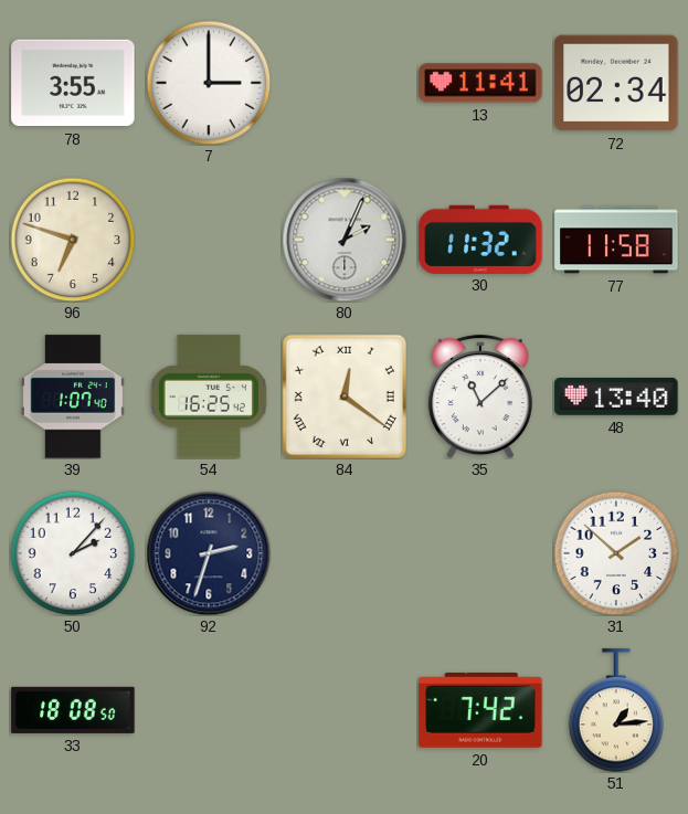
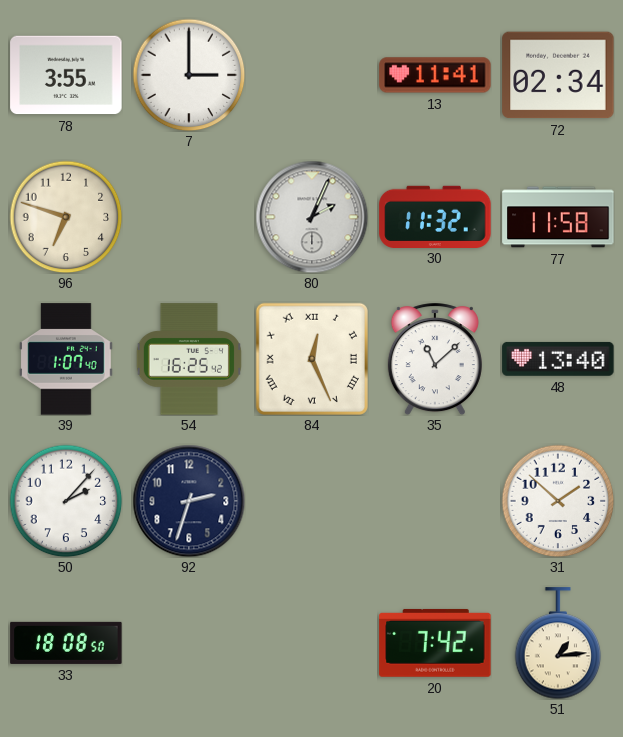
84: 12:21 -> 12:26
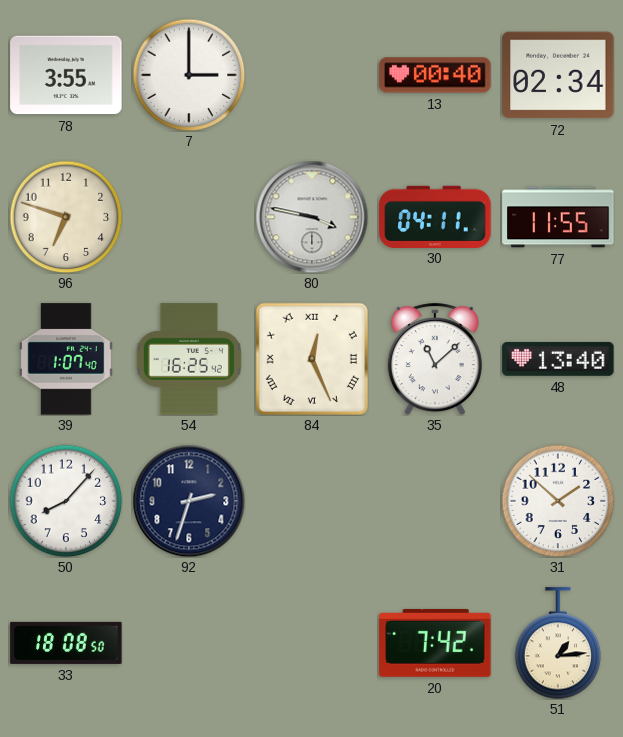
13: 11:41 -> 00:40
80: 2:04 -> 3:47
30: 11:32 -> 04:11
77: 11:58 -> 11:55
50: 2:07 -> 8:07
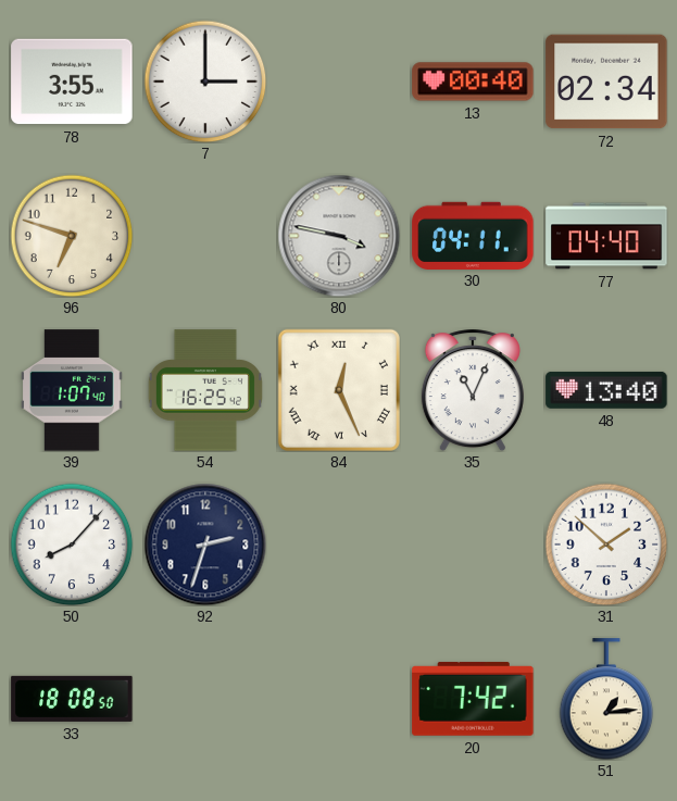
77: 11:55 -> 04:40
35: 11:08 -> 11:04
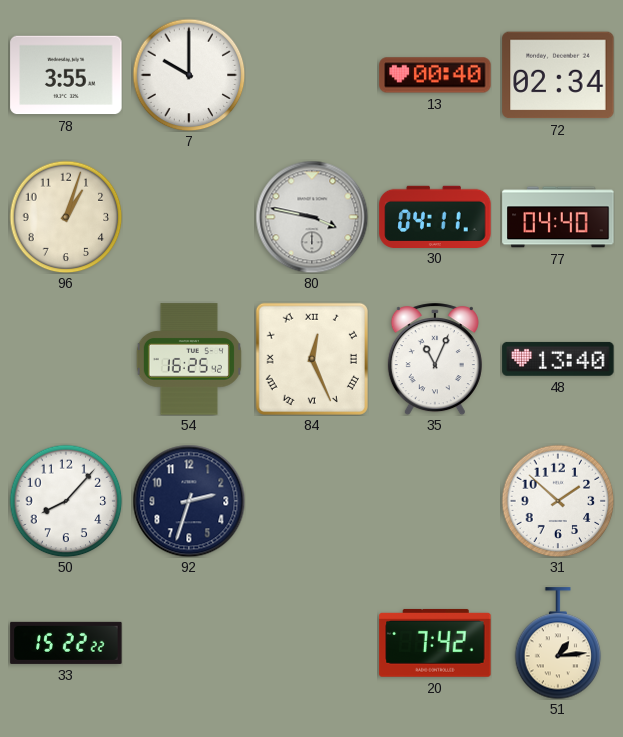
7: 3:00 -> 10:00
96: 6:48 -> 1:03
39: 1:07 -> none
33: 18:08 -> 15:22
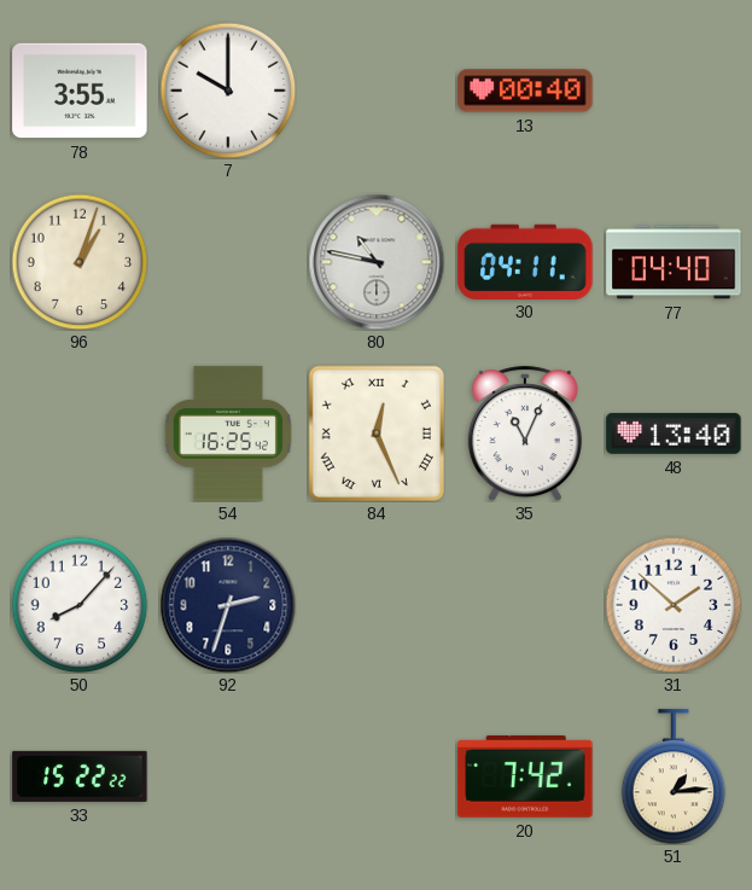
72: 02:34 -> none
80: 3:47 -> 10:47
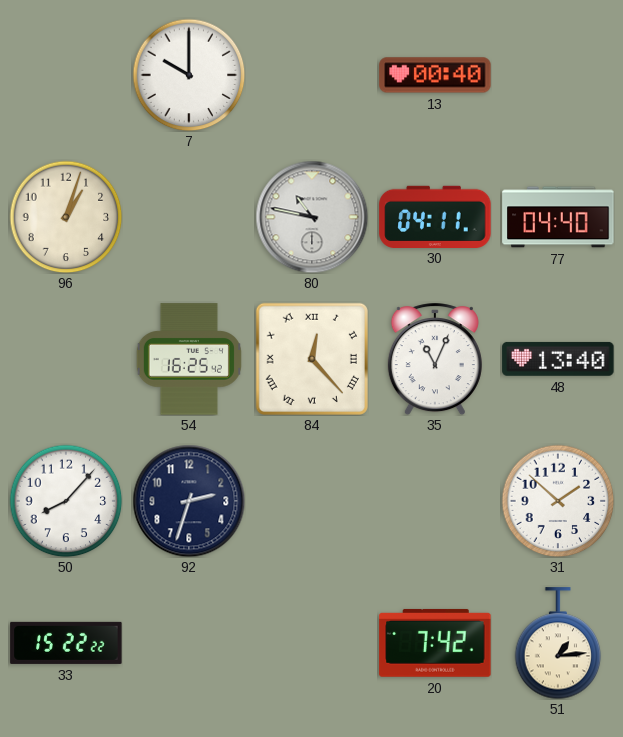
78: 3:55 -> none
84: 12:26 -> 12:23
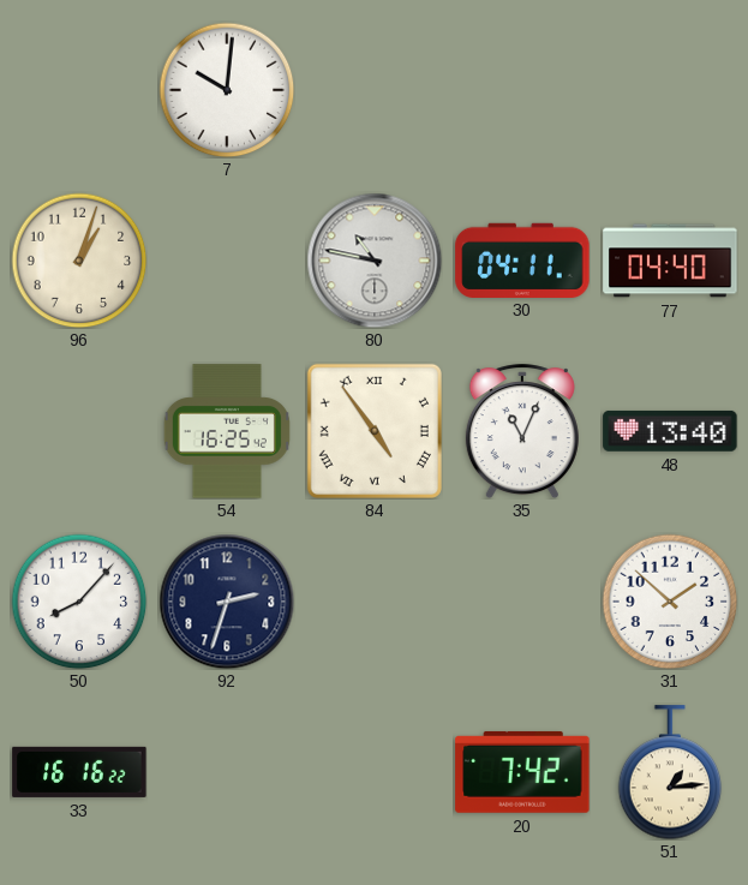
7: 10:00 -> 10:01
13: 00:40 -> none
84: 12:23 -> 4:54
33: 15:22 -> 16:16
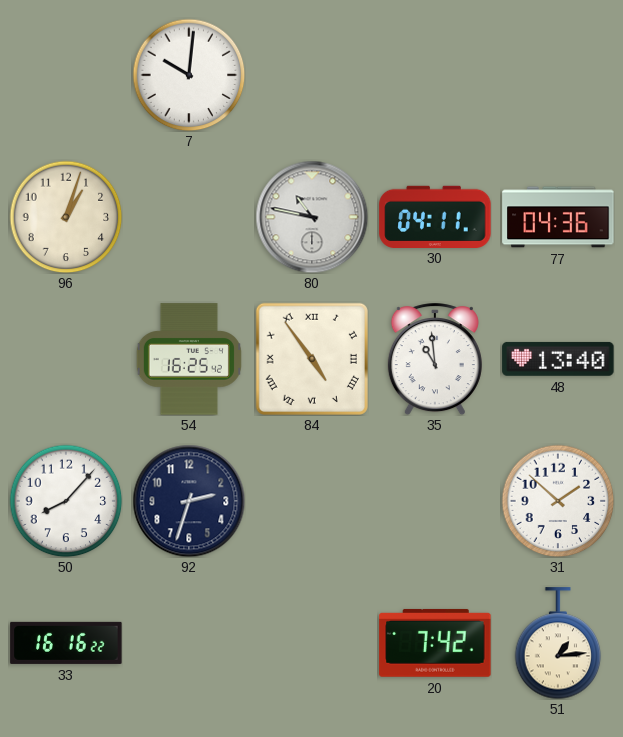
77: 04:40 -> 04:36
35: 11:04 -> 10:59
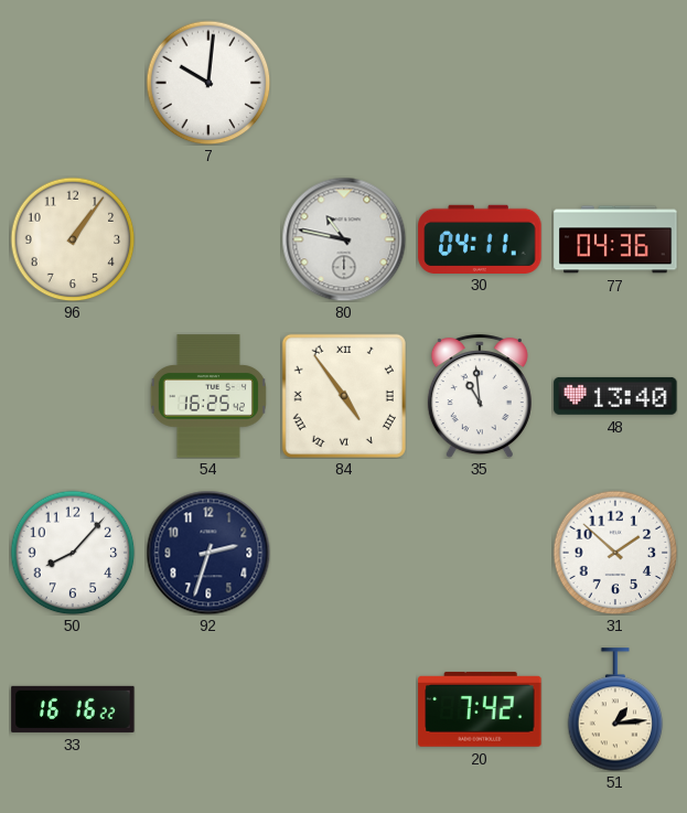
96: 1:03 -> 1:06
